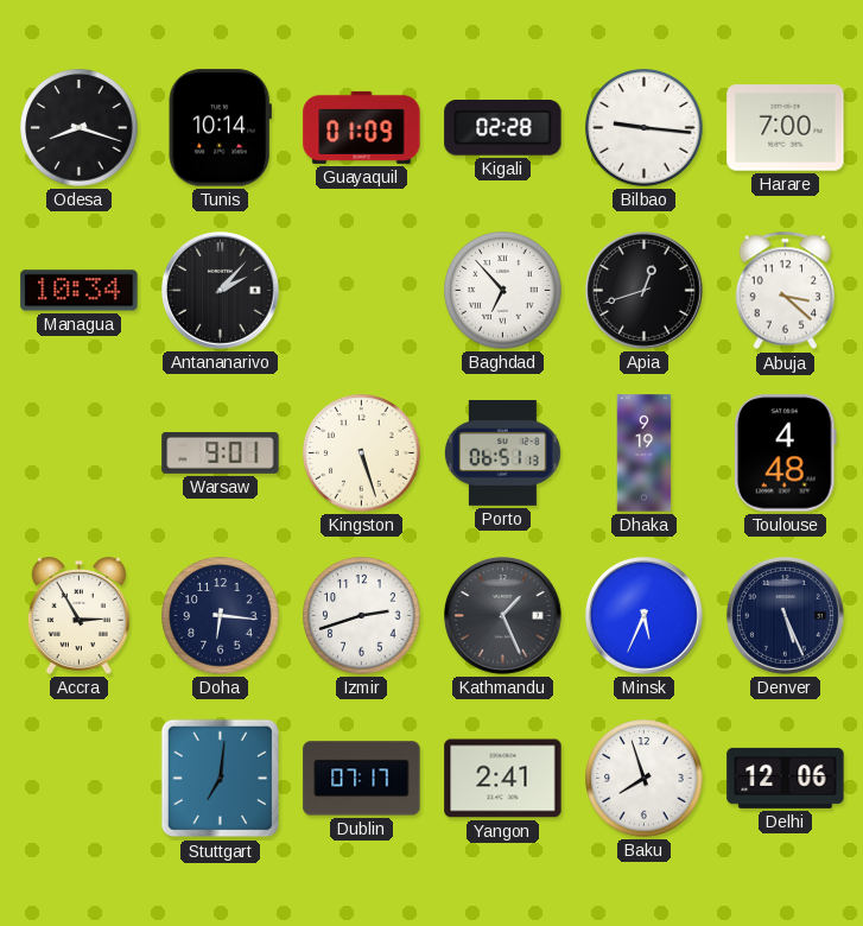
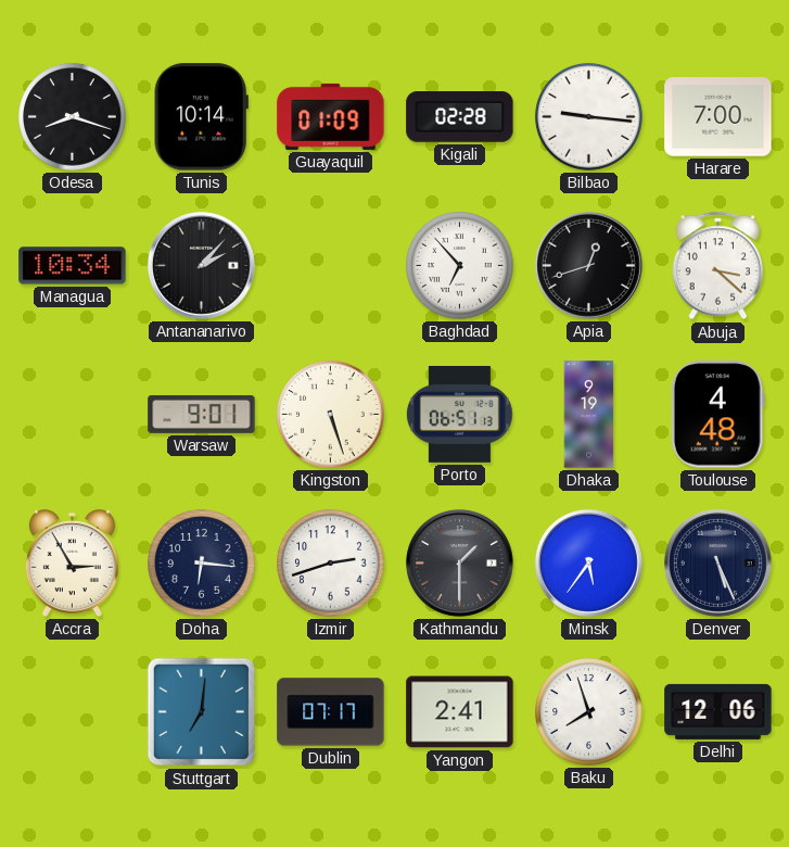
Kathmandu: 1:26 -> 1:30
Minsk: 5:34 -> 5:36
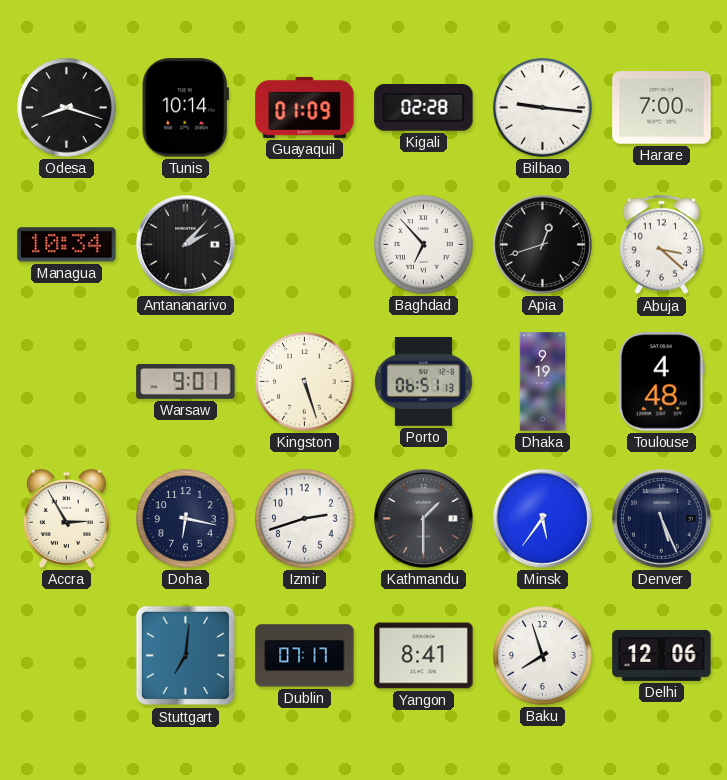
Doha: 6:16 -> 6:17
Yangon: 2:41 -> 8:41
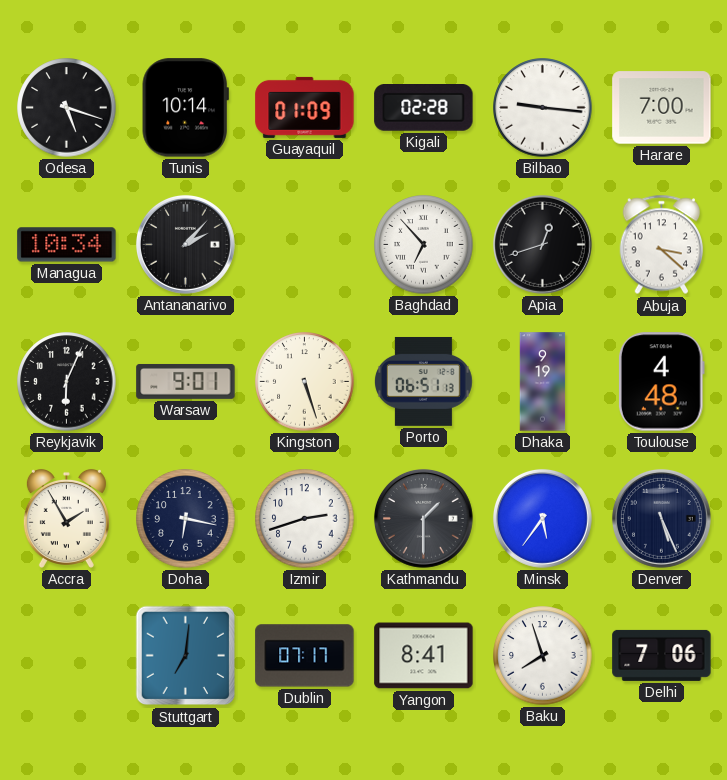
Odesa: 8:18 -> 5:18
Reykjavik: none -> 6:04
Accra: 2:55 -> 1:55
Delhi: 12:06 -> 7:06
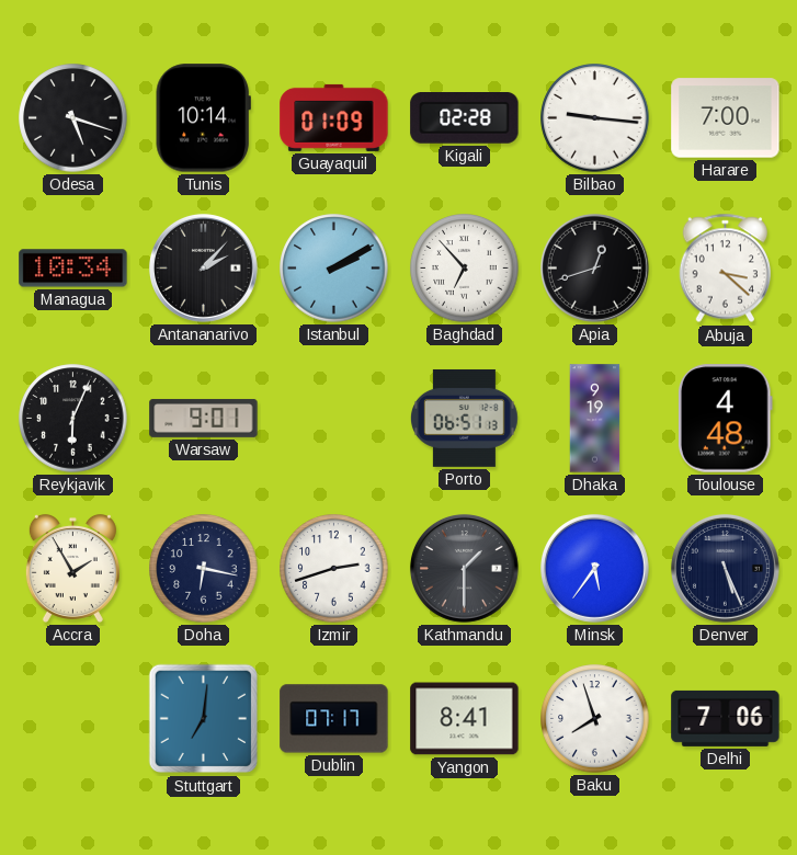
Istanbul: none -> 2:10
Kingston: 5:27 -> none
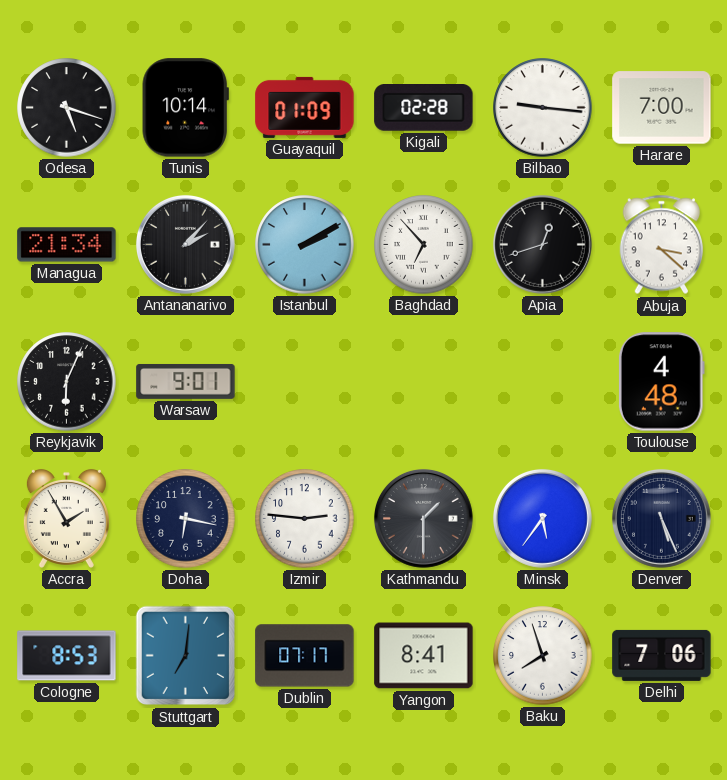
Managua: 10:34 -> 21:34
Porto: 06:51 -> none
Dhaka: 9:19 -> none
Izmir: 2:42 -> 2:46
Cologne: none -> 8:53
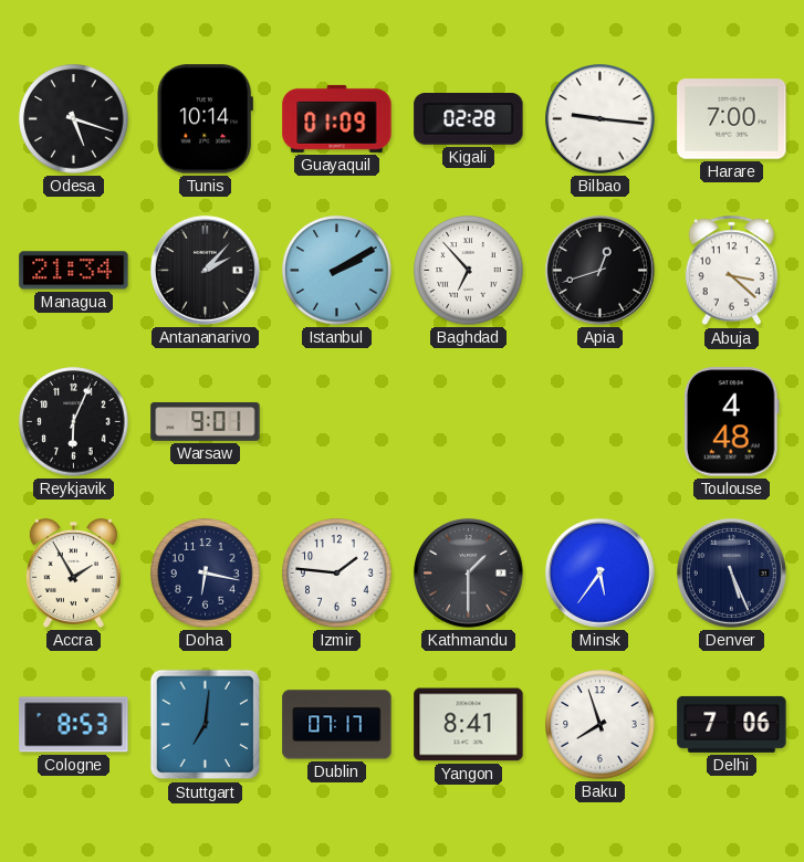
Izmir: 2:46 -> 1:46
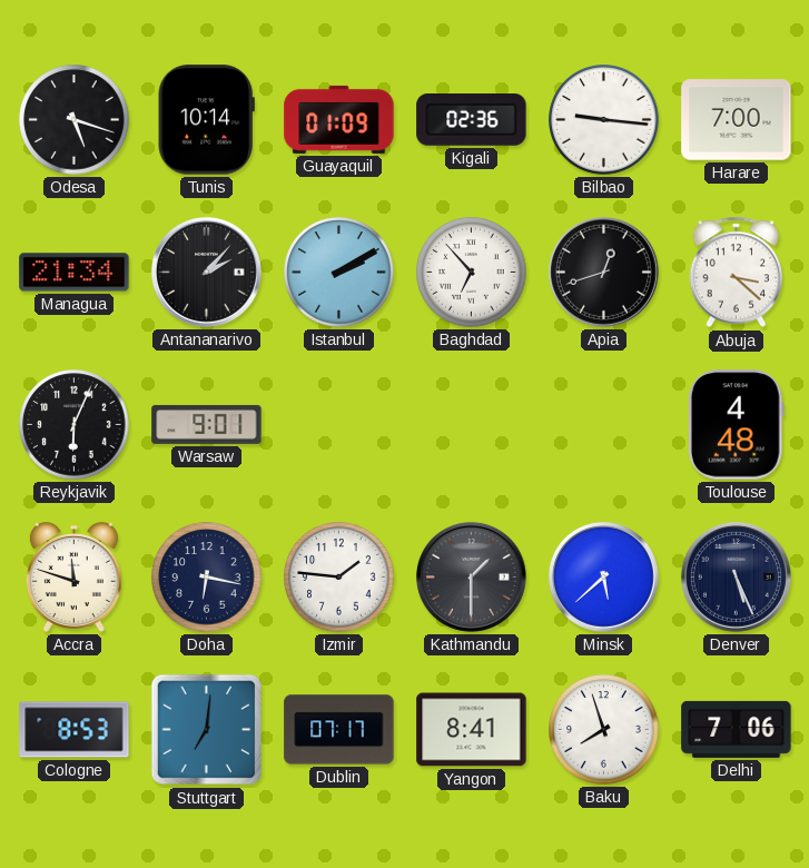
Kigali: 02:28 -> 02:36
Accra: 1:55 -> 11:48
Minsk: 5:36 -> 5:38
